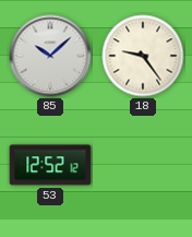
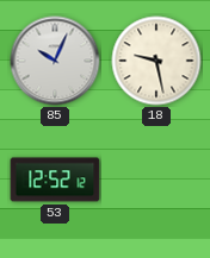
85: 10:08 -> 10:04
18: 9:24 -> 9:28
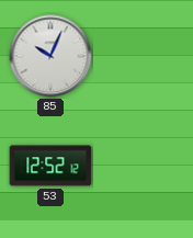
18: 9:28 -> none
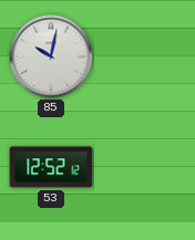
85: 10:04 -> 10:02
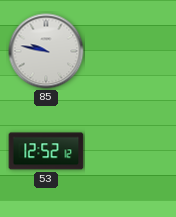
85: 10:02 -> 9:47
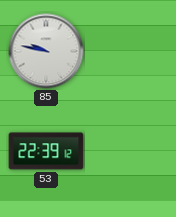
53: 12:52 -> 22:39
